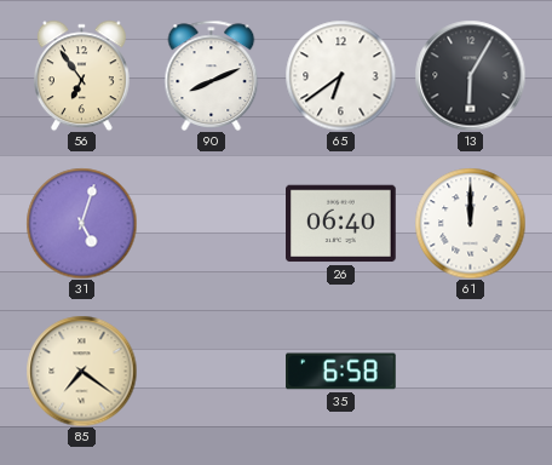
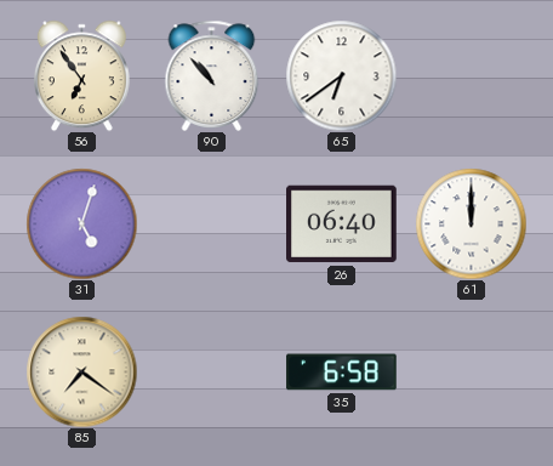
90: 8:11 -> 10:53
13: 6:05 -> none
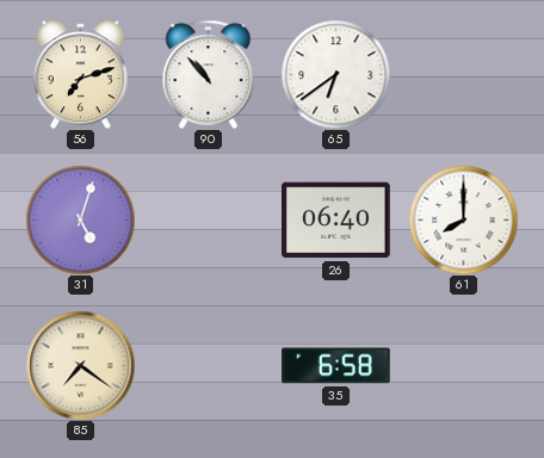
56: 6:54 -> 7:12
61: 12:00 -> 8:00
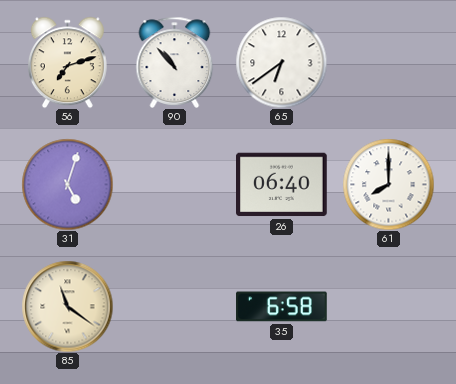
85: 7:21 -> 11:21
